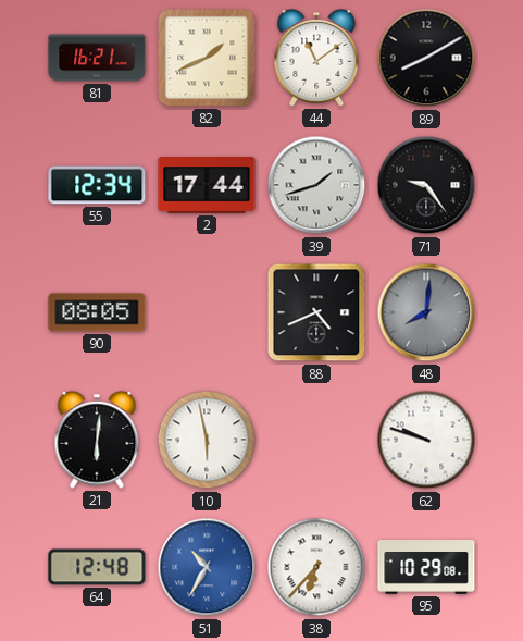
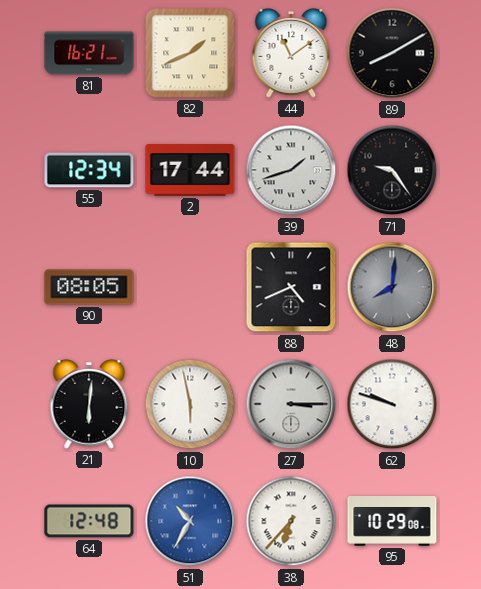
27: none -> 3:15
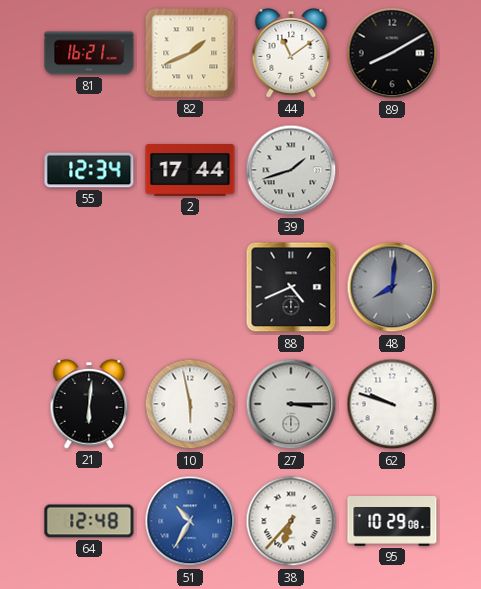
71: 9:24 -> none
90: 08:05 -> none
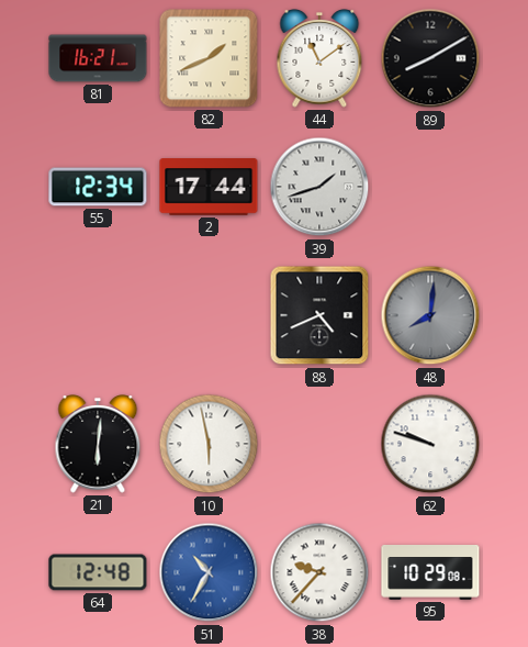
27: 3:15 -> none
38: 6:37 -> 9:37
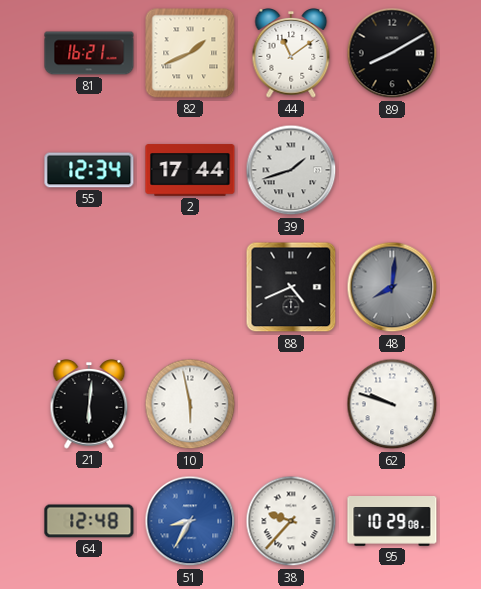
51: 10:35 -> 8:35
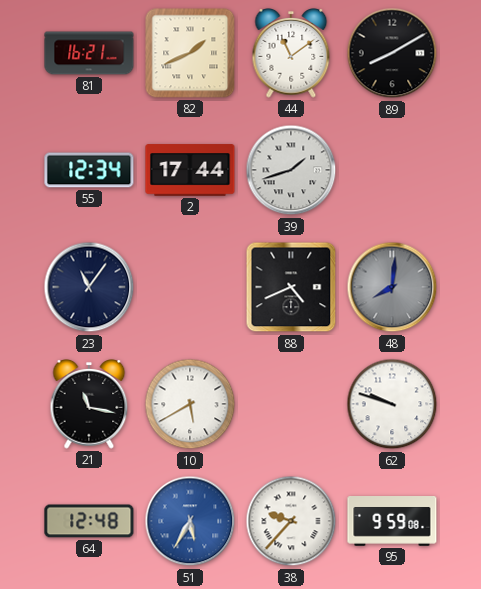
23: none -> 11:06
21: 6:01 -> 11:17
10: 5:58 -> 5:40
51: 8:35 -> 5:35
95: 10:29 -> 9:59
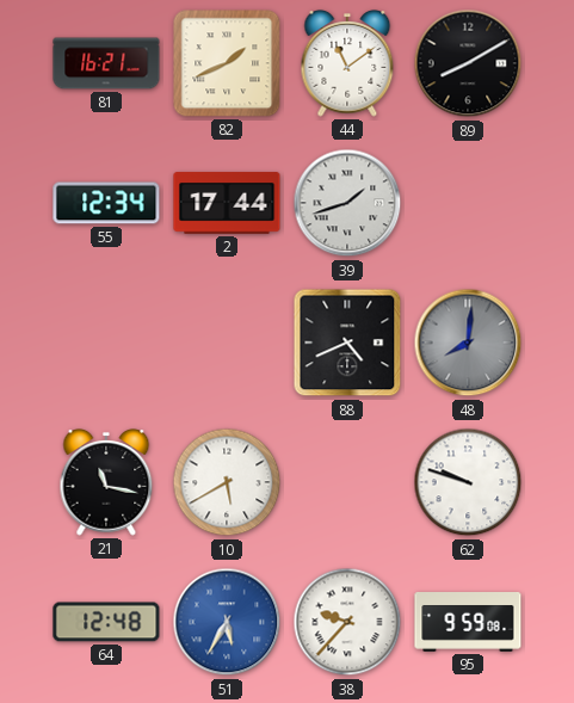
23: 11:06 -> none
